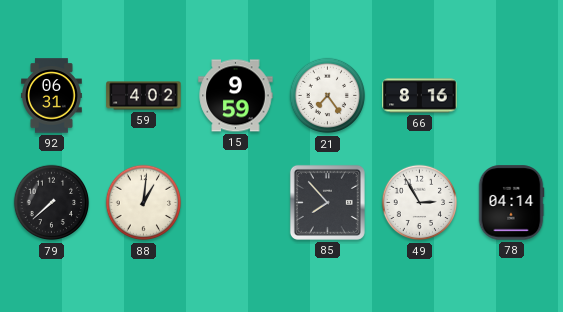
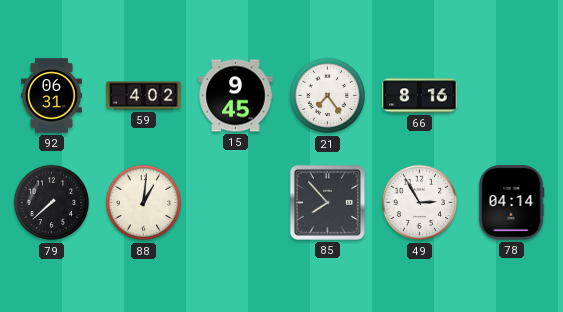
15: 9:59 -> 9:45
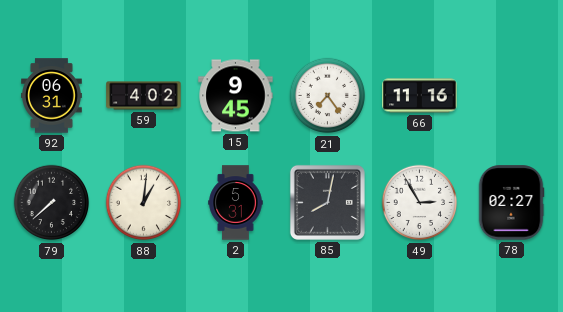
66: 8:16 -> 11:16
2: none -> 5:31
85: 7:53 -> 8:02
78: 04:14 -> 02:27
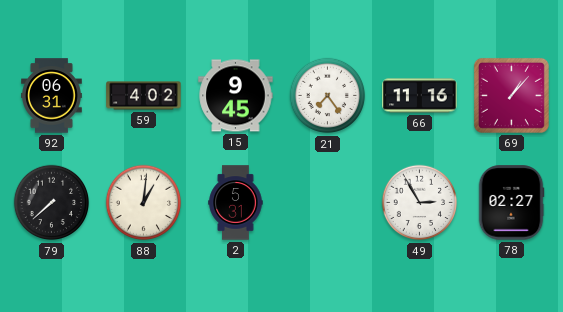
69: none -> 1:07
85: 8:02 -> none
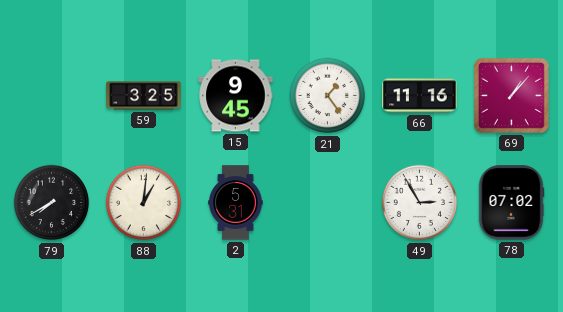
92: 06:31 -> none
59: 4:02 -> 3:25
21: 7:24 -> 1:24
79: 7:38 -> 7:40
78: 02:27 -> 07:02
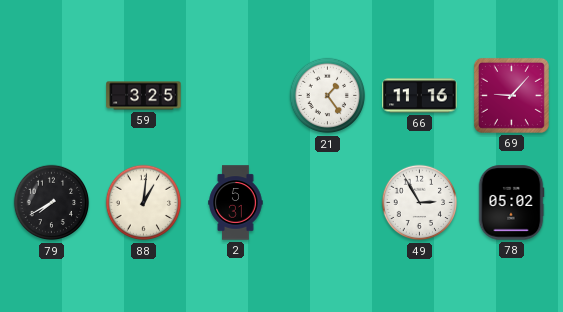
15: 9:45 -> none
69: 1:07 -> 9:07
78: 07:02 -> 05:02
